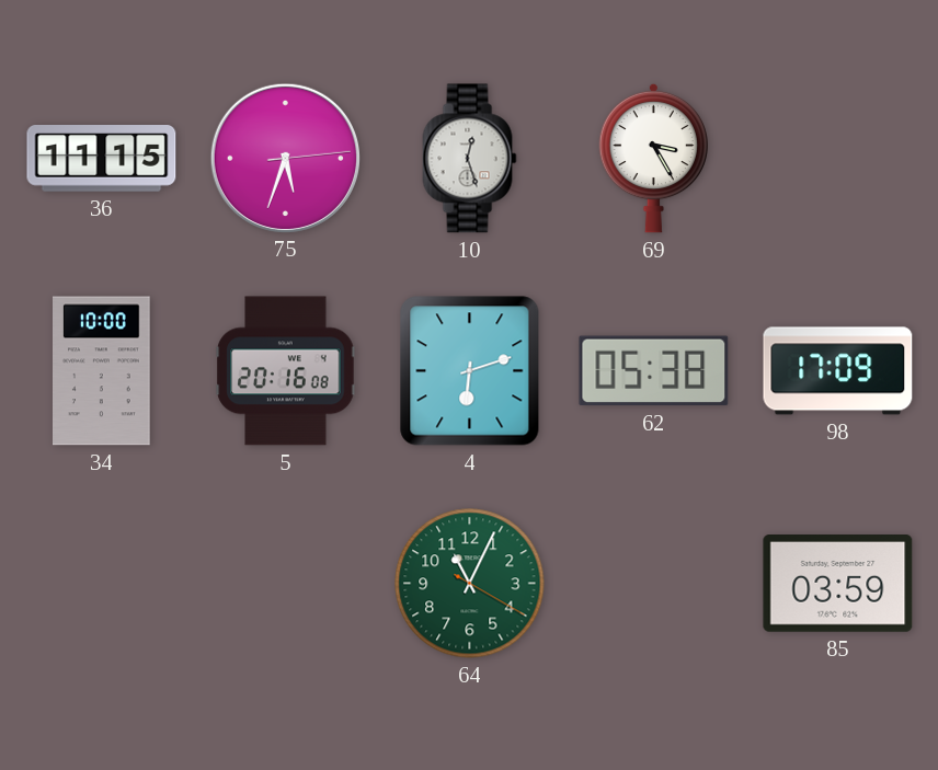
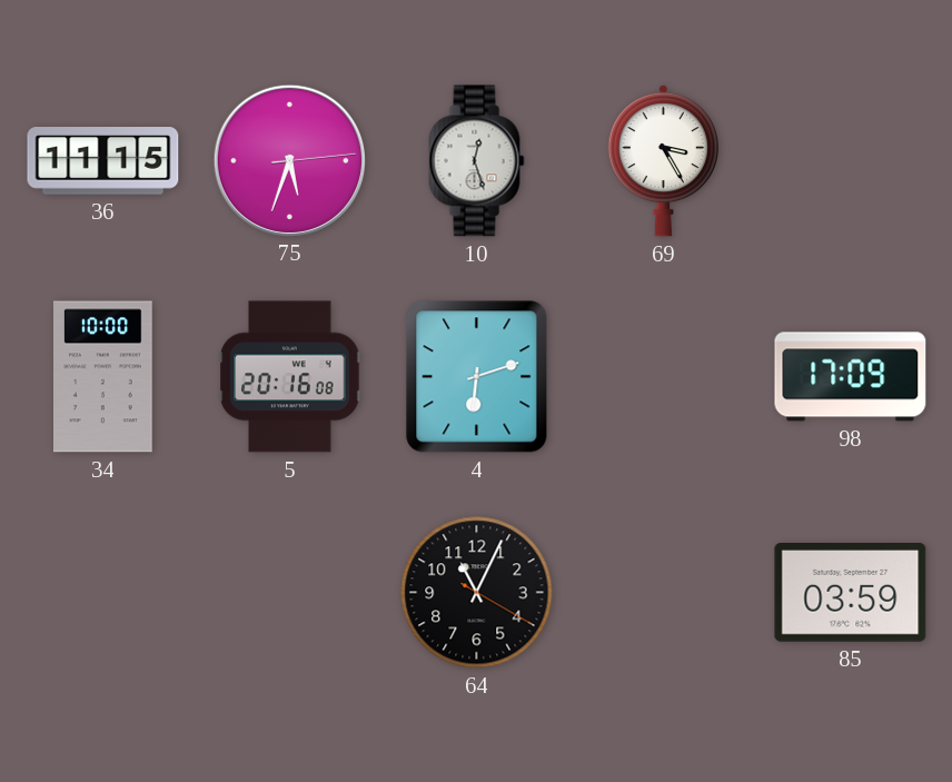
62: 05:38 -> none
64 dial: green -> black
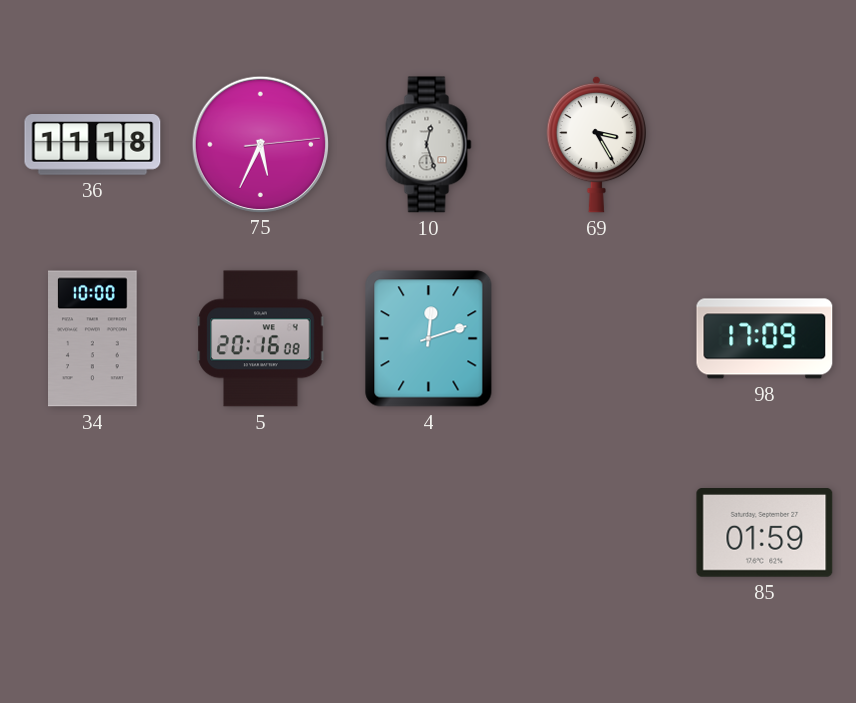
36: 11:15 -> 11:18
75: 5:33 -> 5:34
4: 6:12 -> 12:12
64: 11:04 -> none
85: 03:59 -> 01:59
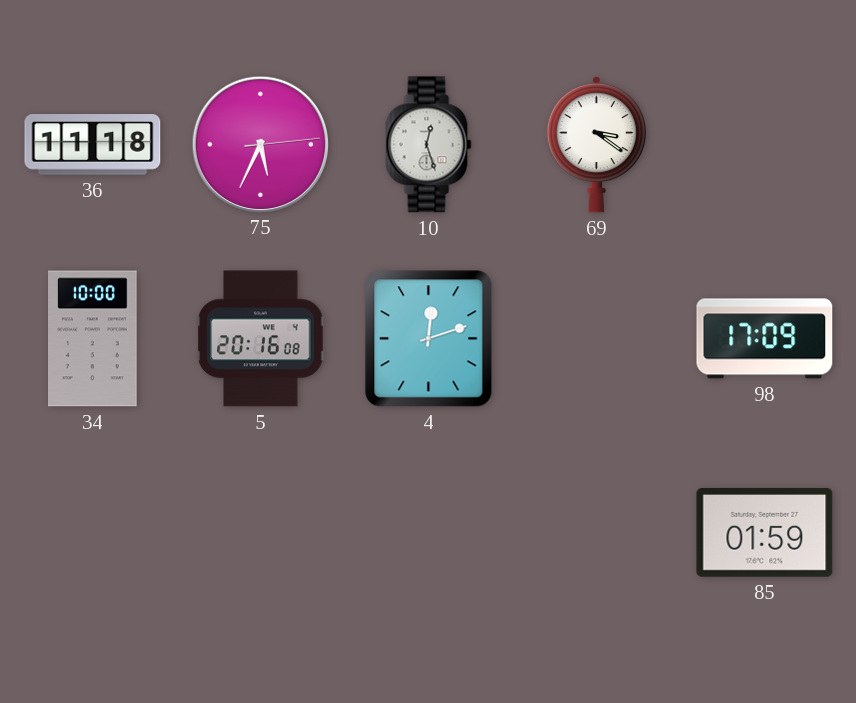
69: 3:25 -> 3:21
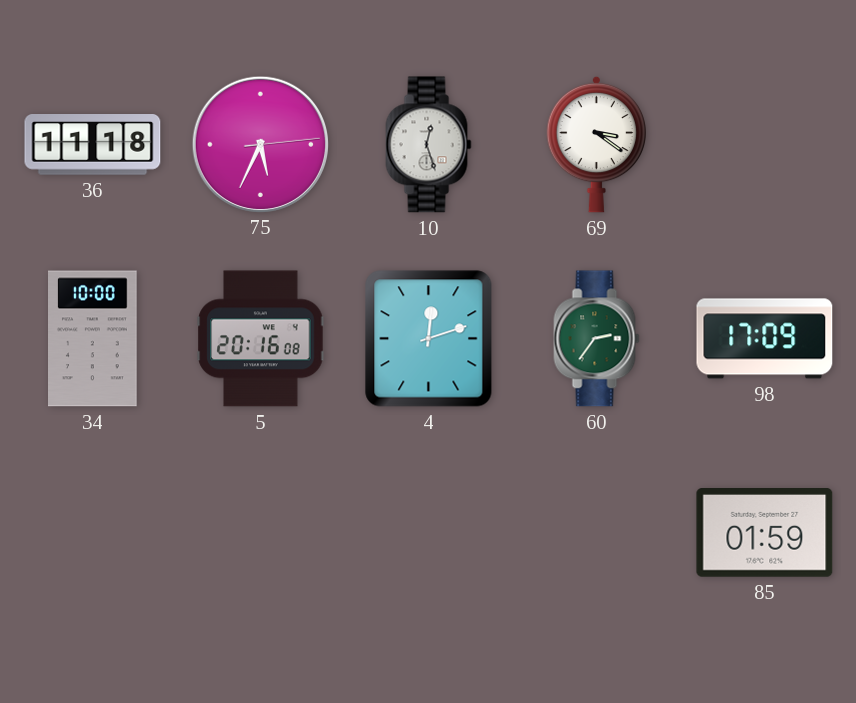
60: none -> 2:36
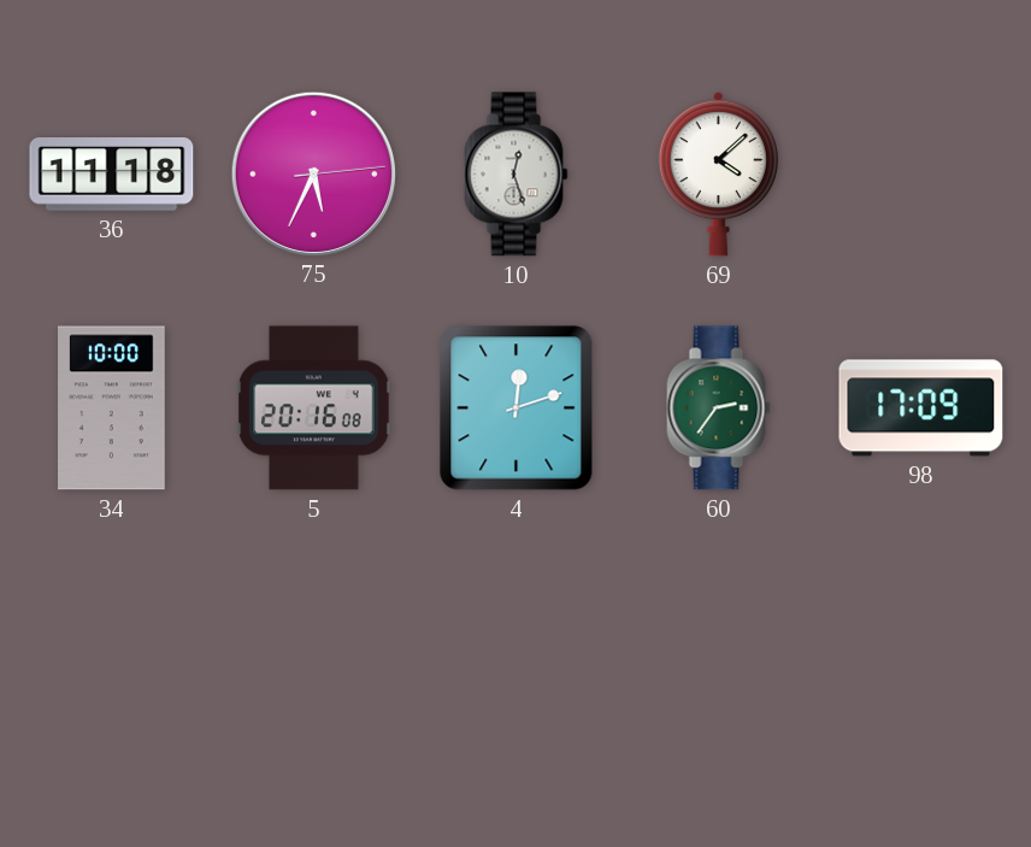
69: 3:21 -> 4:08
85: 01:59 -> none
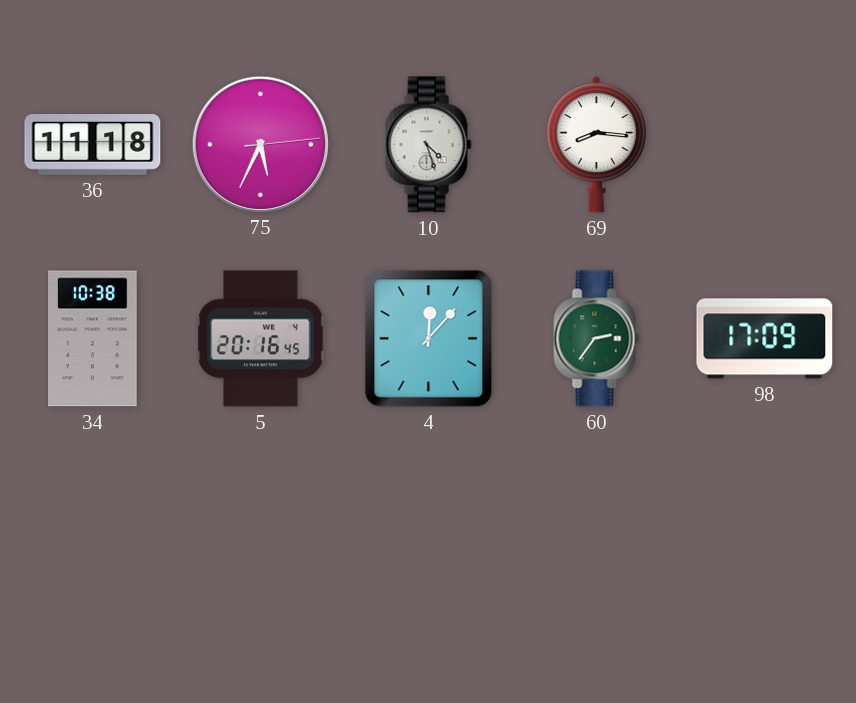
10: 12:27 -> 4:27
69: 4:08 -> 8:16
34: 10:00 -> 10:38
5: 20:16:08 -> 20:16:45
4: 12:12 -> 12:07
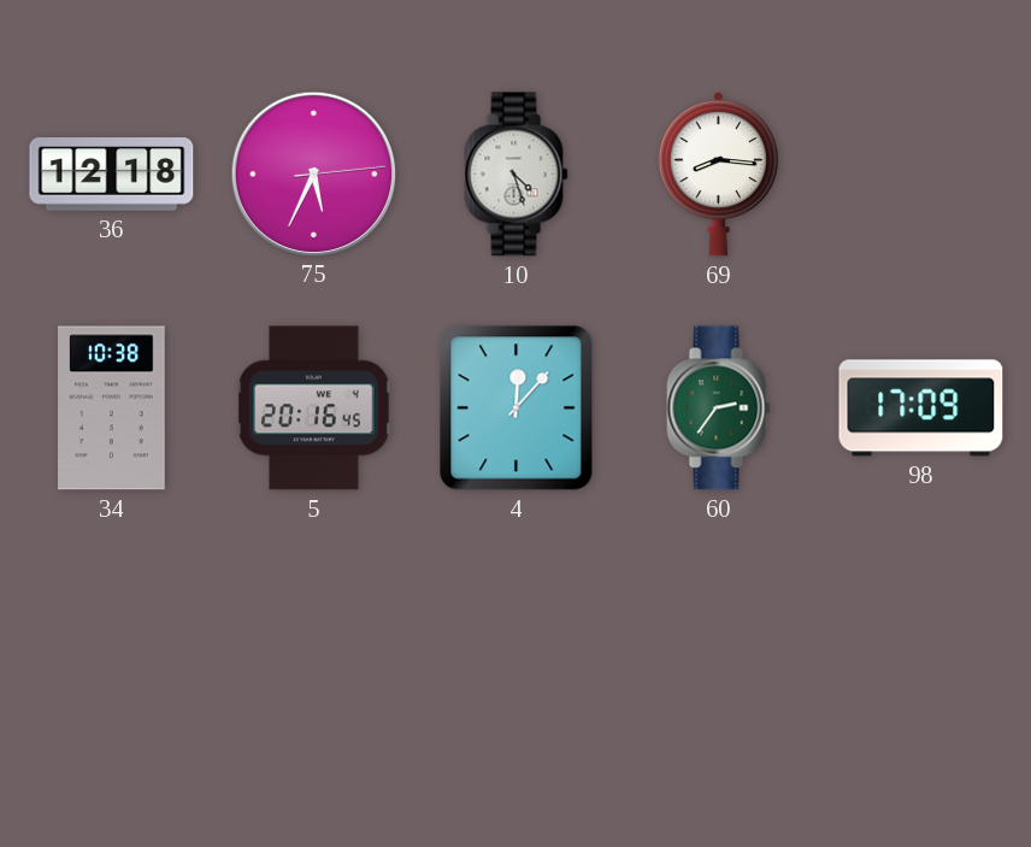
36: 11:18 -> 12:18
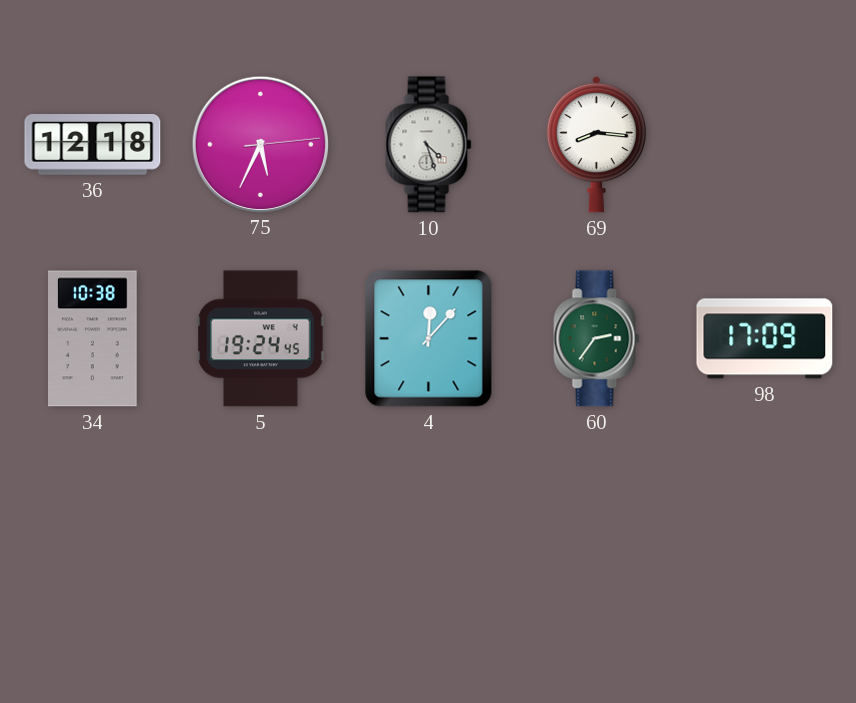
5: 20:16 -> 19:24
